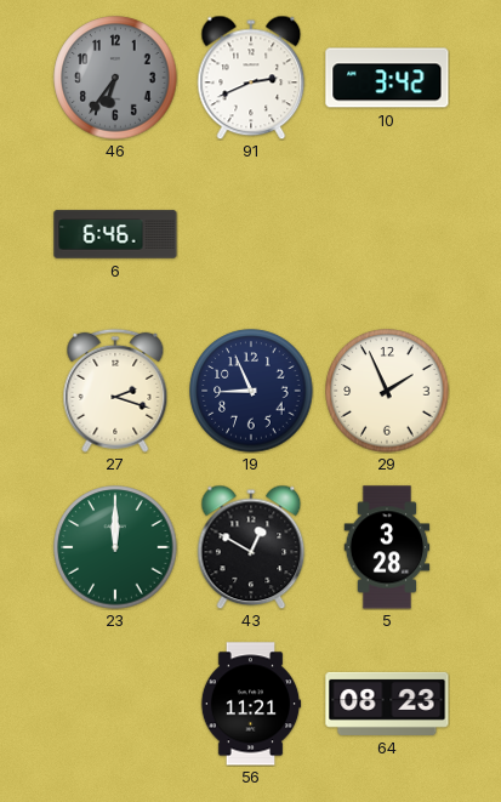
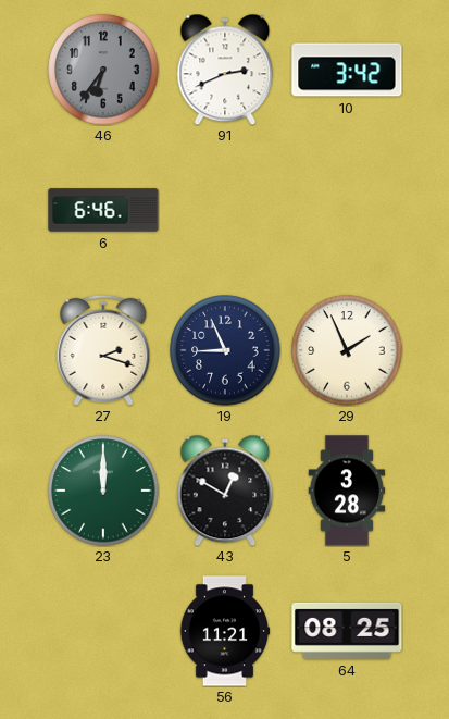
64: 08:23 -> 08:25
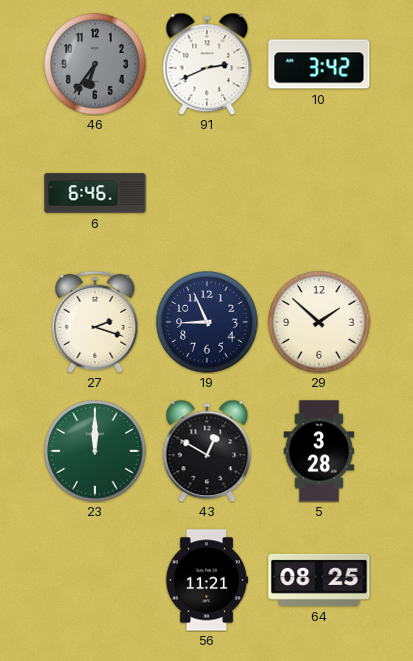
29: 1:56 -> 1:52
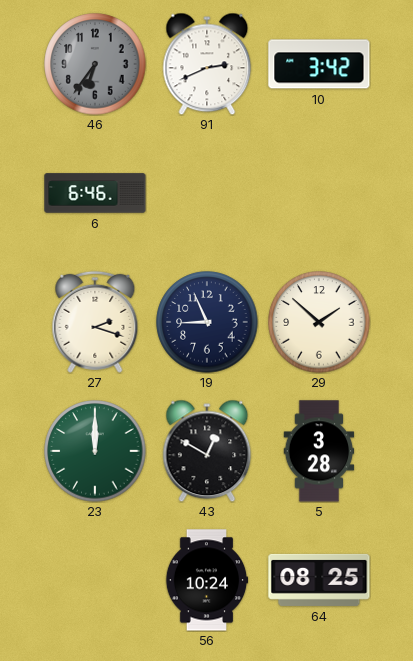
56: 11:21 -> 10:24
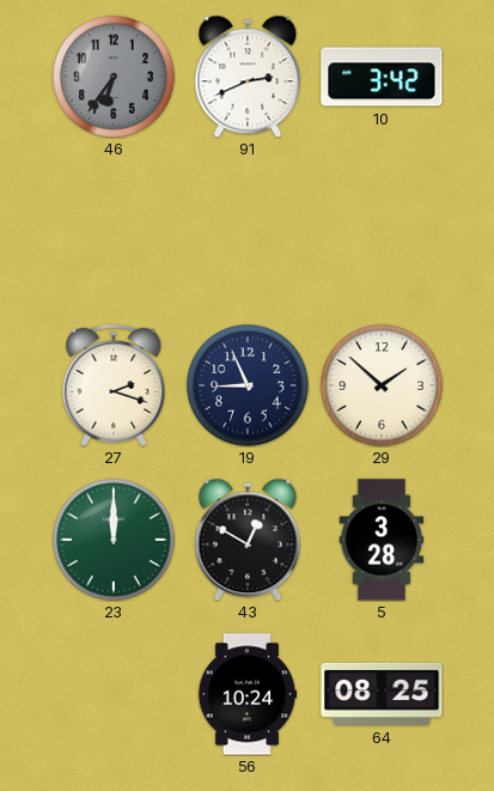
6: 6:46 -> none
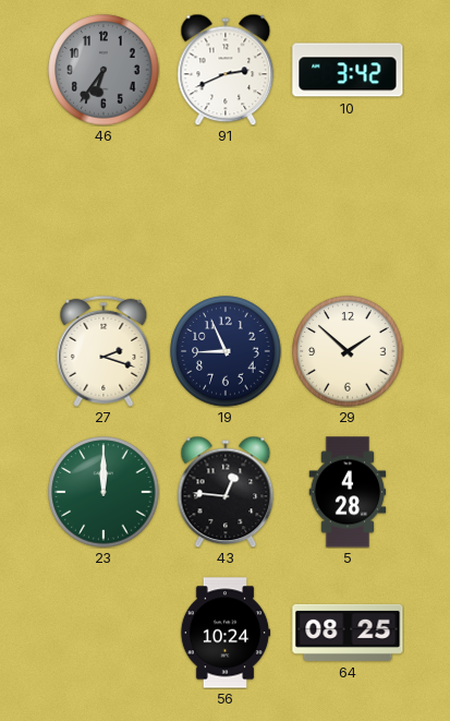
43: 12:50 -> 12:46
5: 3:28 -> 4:28
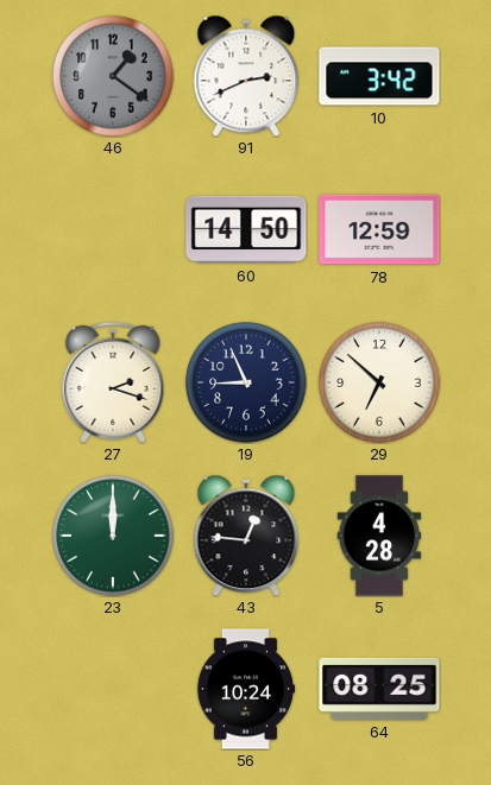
46: 6:36 -> 1:21
60: none -> 14:50
78: none -> 12:59
29: 1:52 -> 6:52
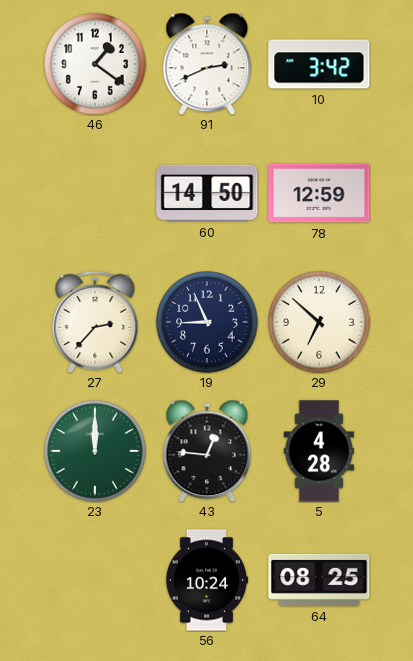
46 dial: grey -> white
27: 2:18 -> 2:37
